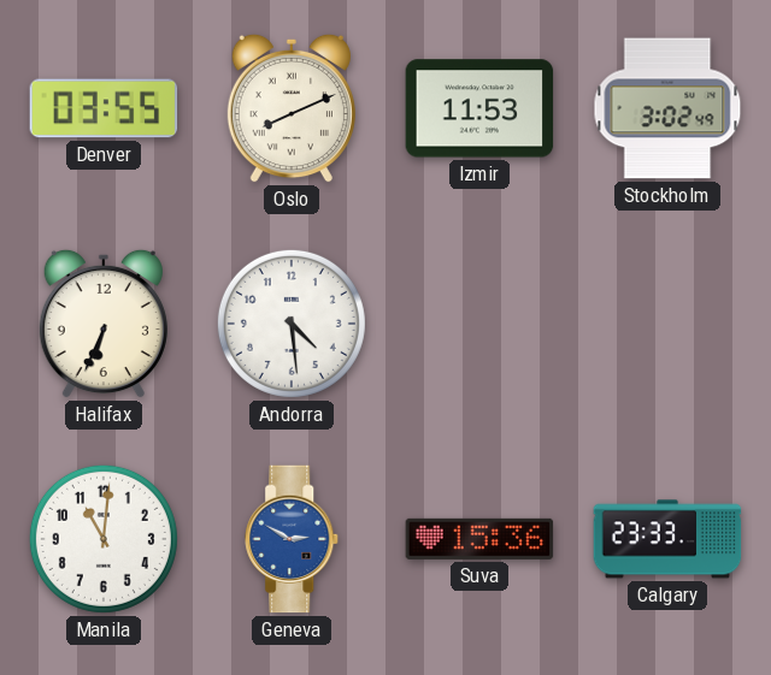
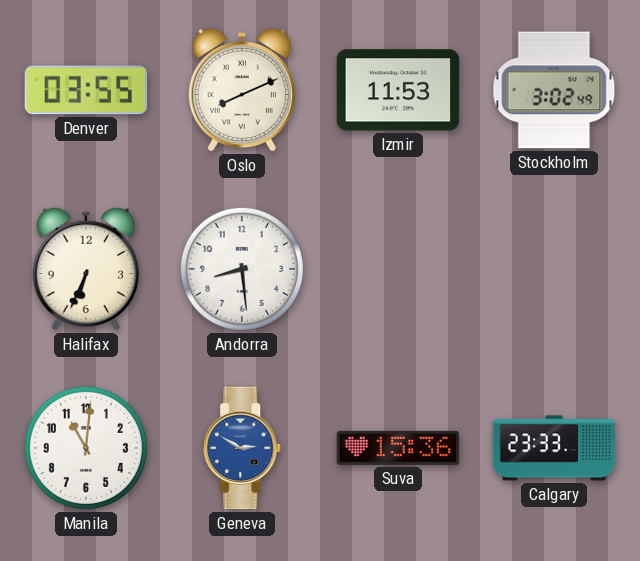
Andorra: 4:29 -> 8:29
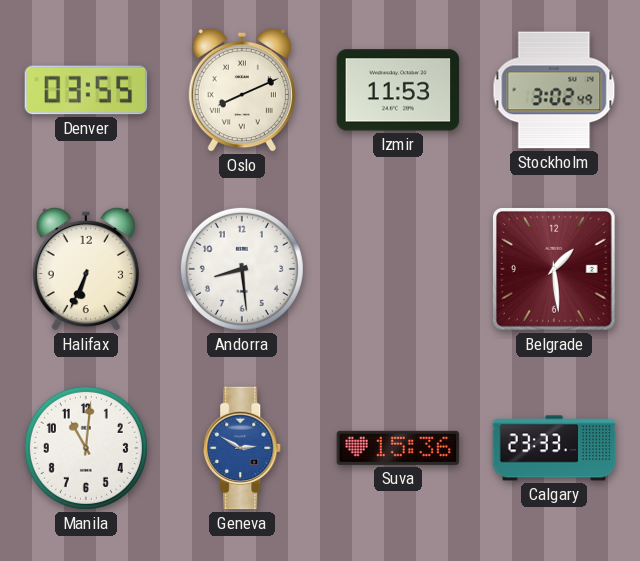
Belgrade: none -> 1:29
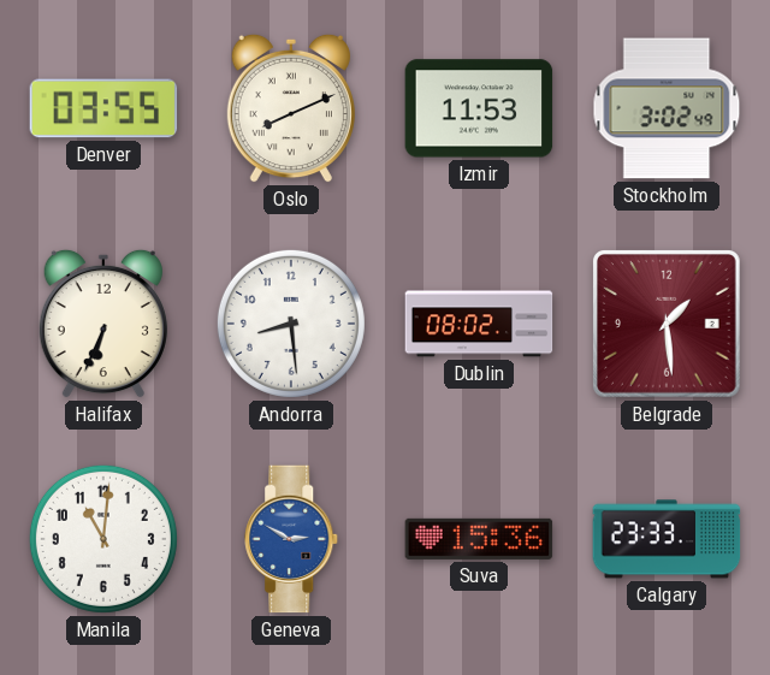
Dublin: none -> 08:02
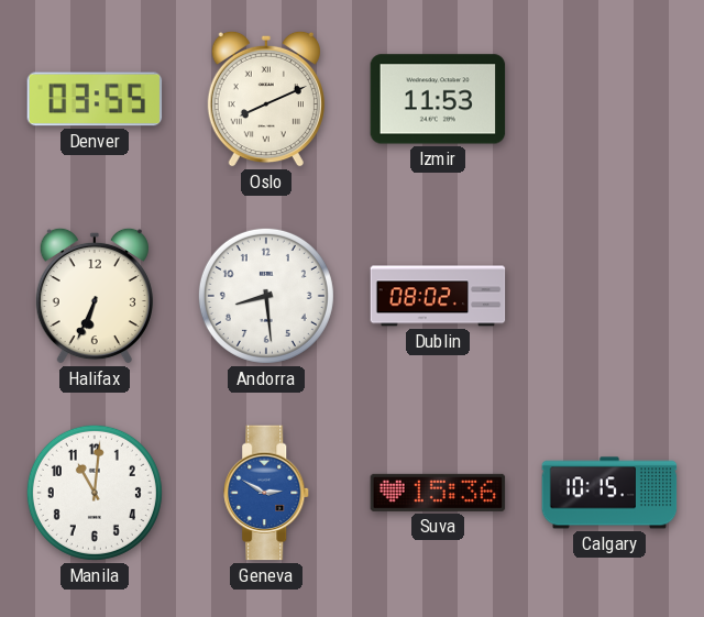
Stockholm: 3:02 -> none
Belgrade: 1:29 -> none
Calgary: 23:33 -> 10:15
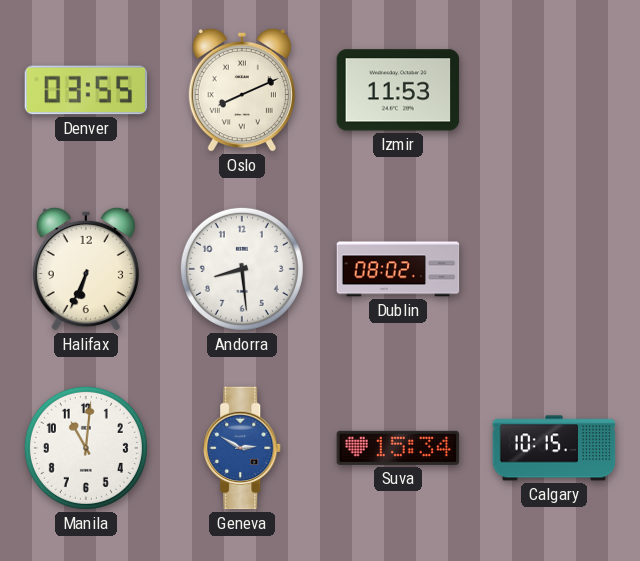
Suva: 15:36 -> 15:34
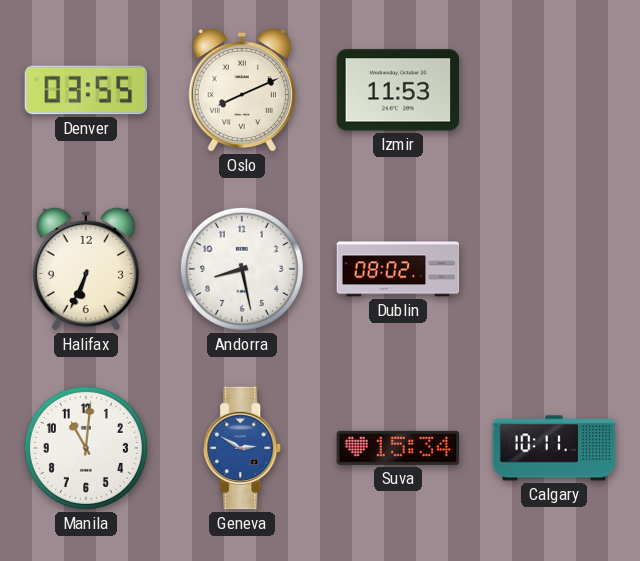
Andorra: 8:29 -> 8:28
Calgary: 10:15 -> 10:11
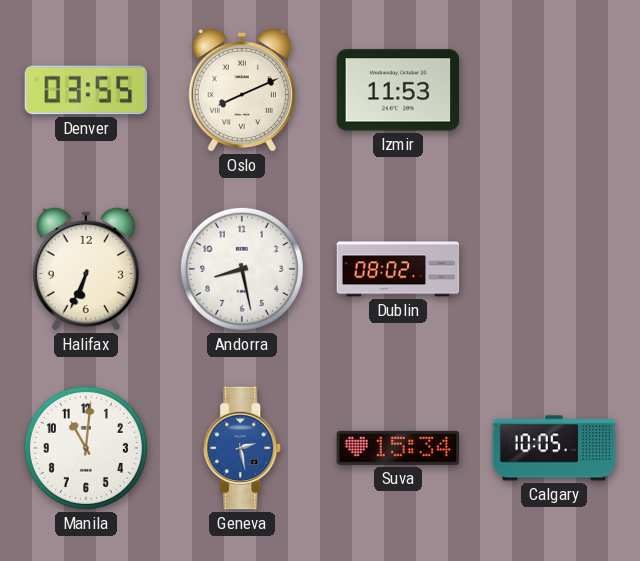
Geneva: 2:50 -> 2:28
Calgary: 10:11 -> 10:05
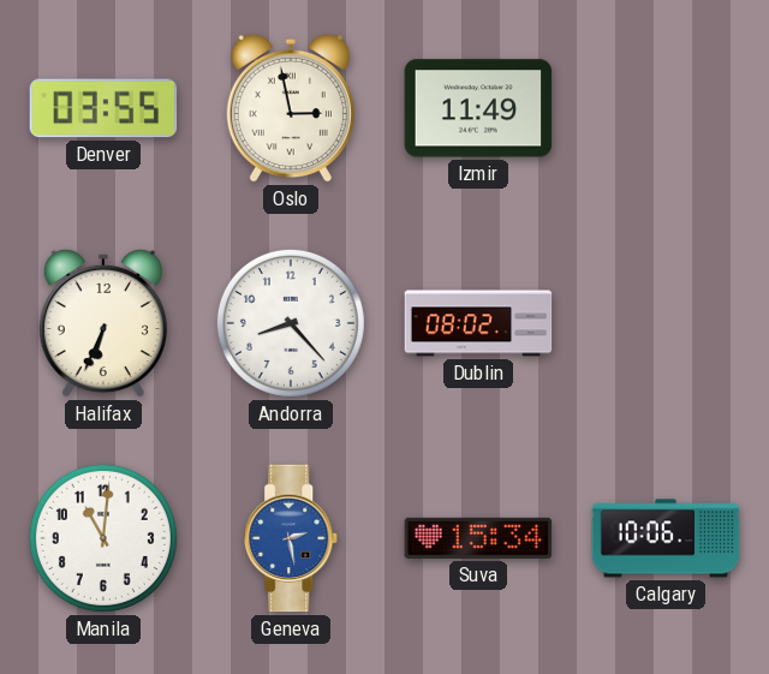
Oslo: 8:11 -> 2:58
Izmir: 11:53 -> 11:49
Andorra: 8:28 -> 8:23
Calgary: 10:05 -> 10:06
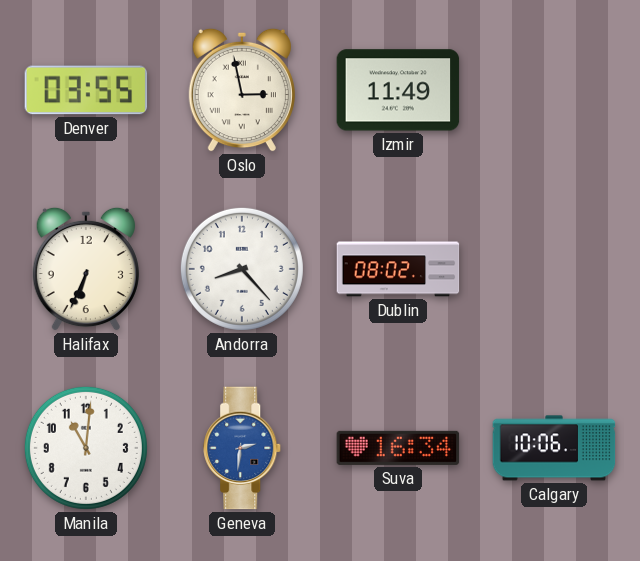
Geneva: 2:28 -> 2:31
Suva: 15:34 -> 16:34
